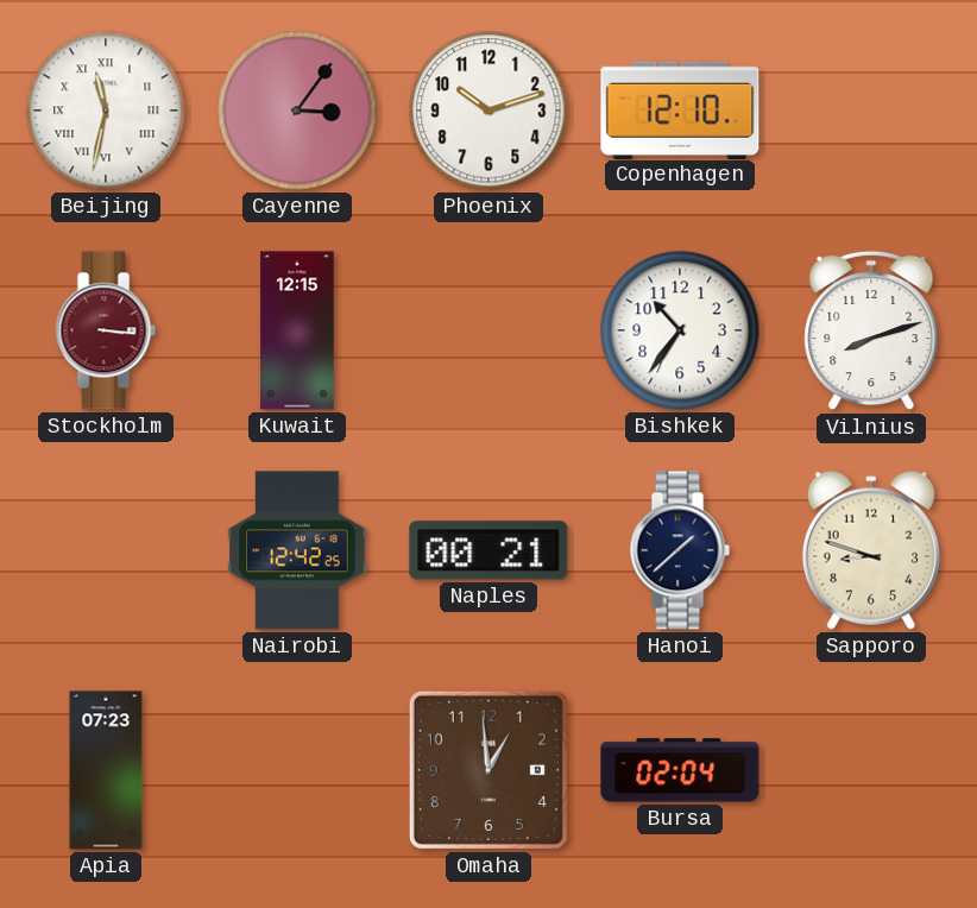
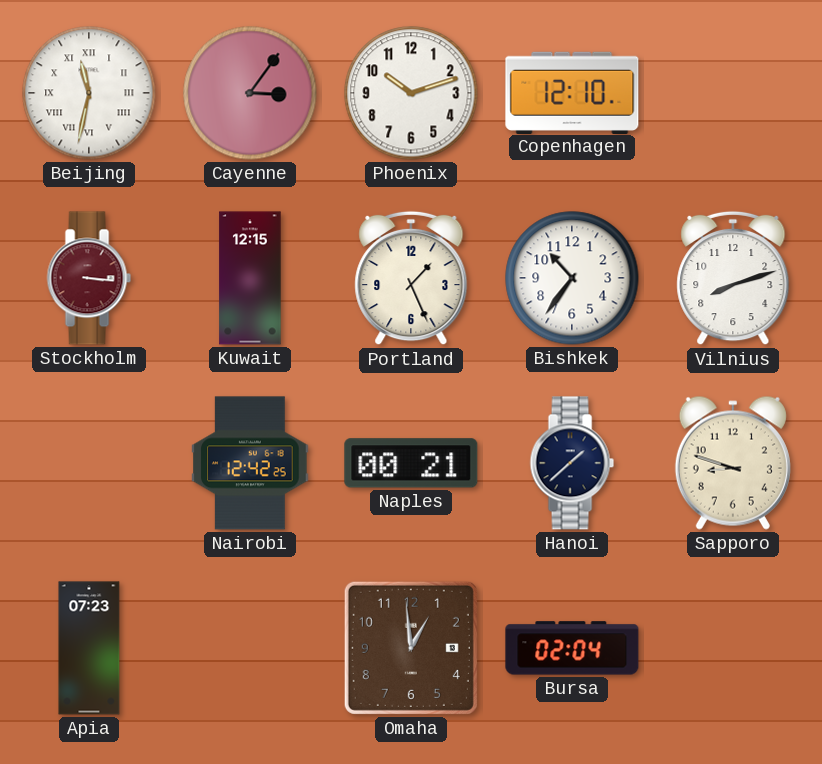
Portland: none -> 1:26
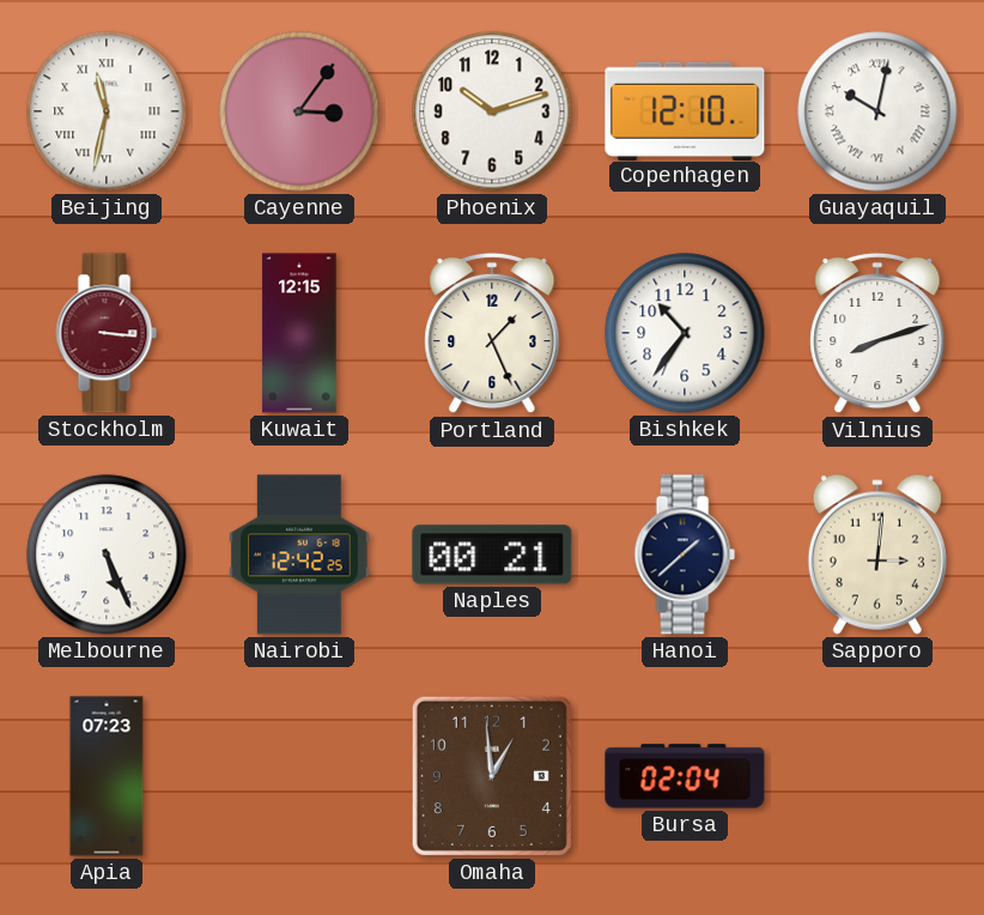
Guayaquil: none -> 10:02
Melbourne: none -> 5:26
Sapporo: 8:48 -> 3:01
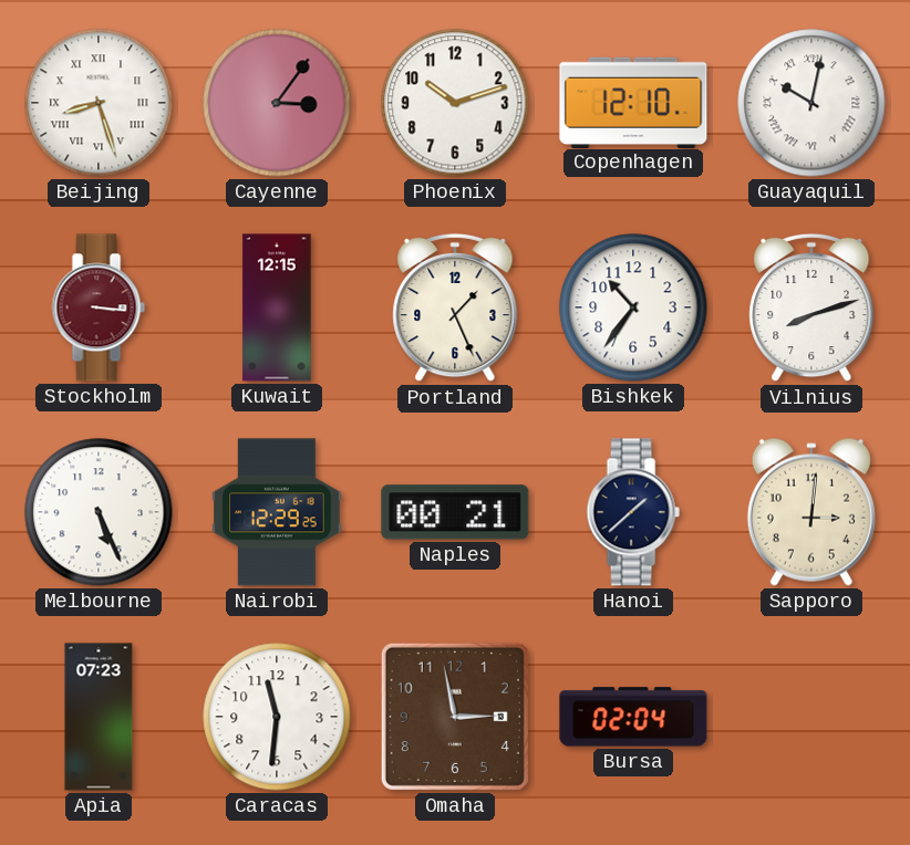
Beijing: 11:32 -> 8:27
Nairobi: 12:42 -> 12:29
Caracas: none -> 11:31
Omaha: 12:59 -> 2:58
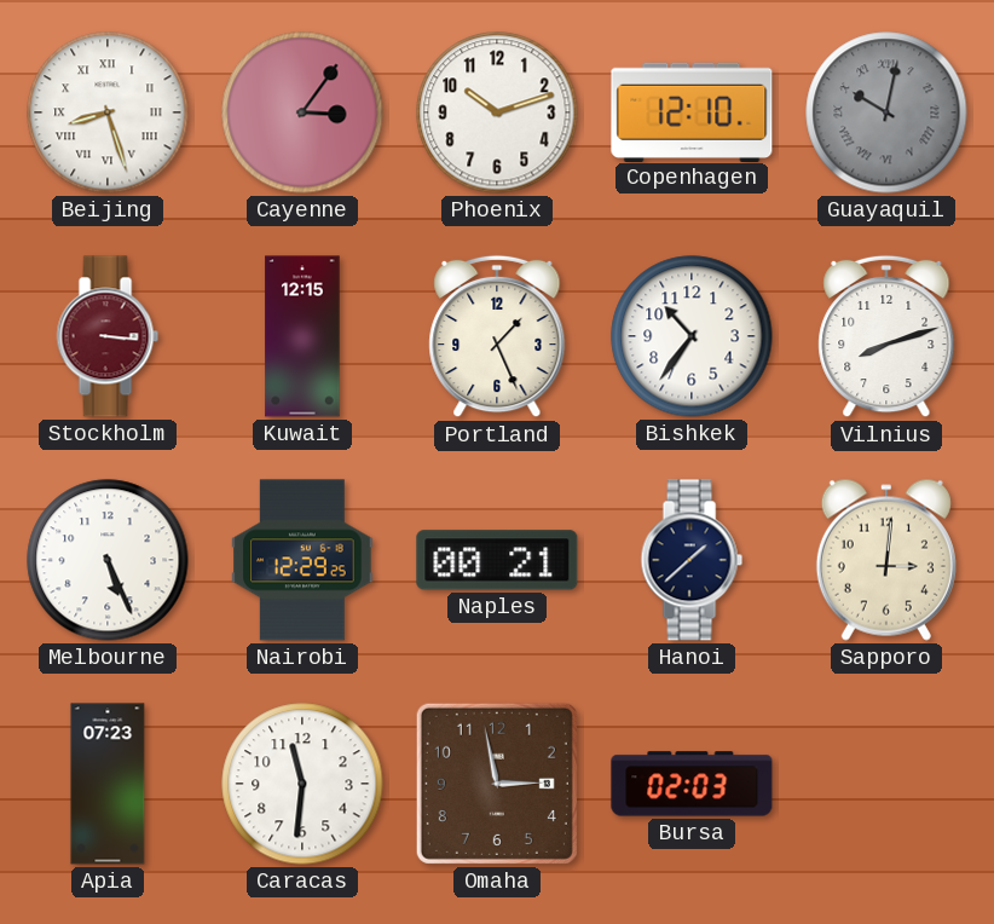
Guayaquil dial: white -> grey
Bursa: 02:04 -> 02:03
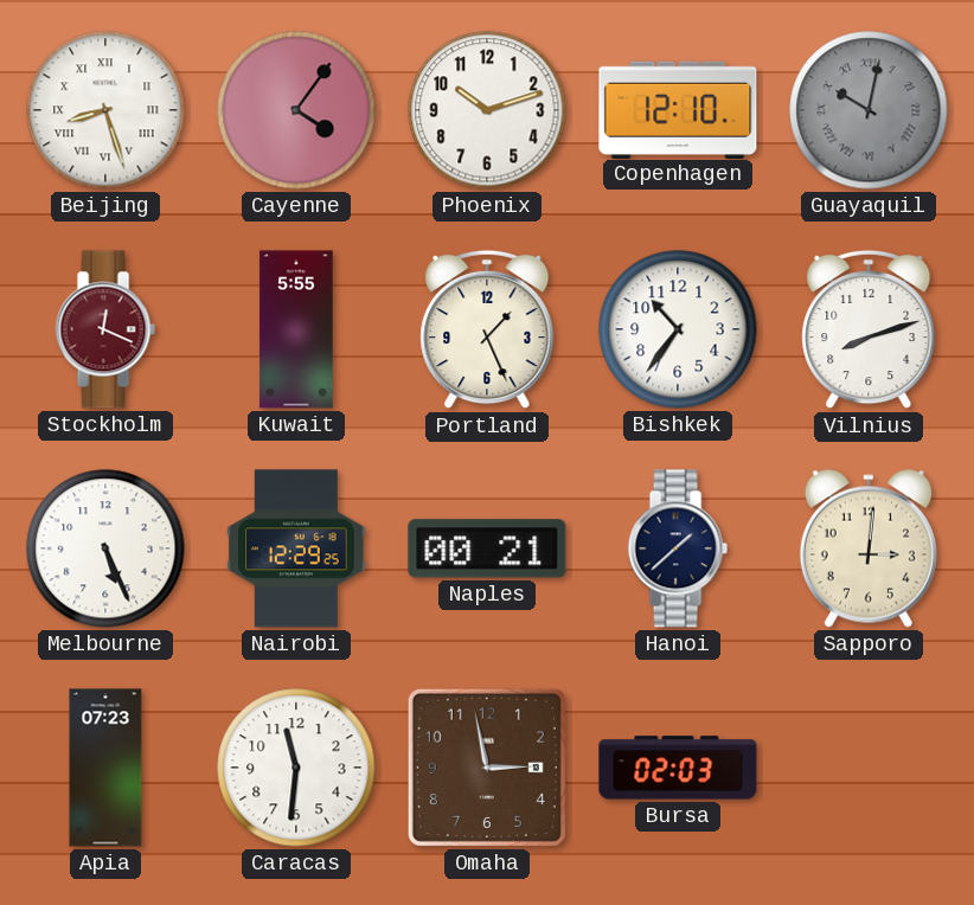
Cayenne: 3:06 -> 4:06
Stockholm: 3:16 -> 12:19
Kuwait: 12:15 -> 5:55
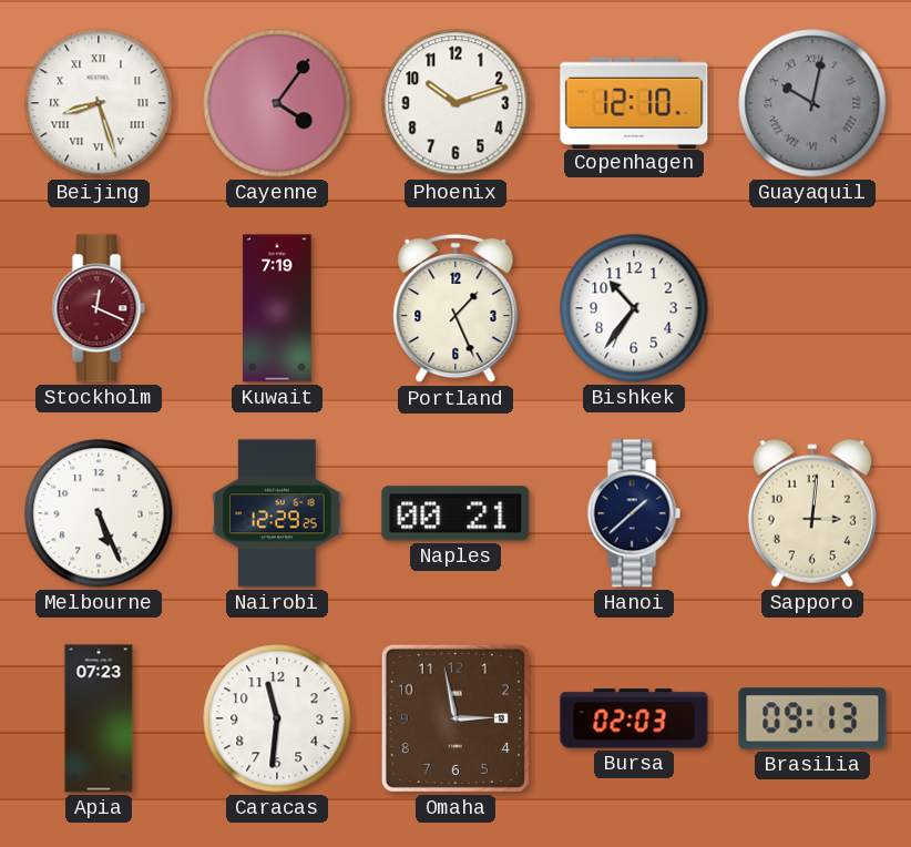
Kuwait: 5:55 -> 7:19
Vilnius: 8:12 -> none
Brasilia: none -> 09:13
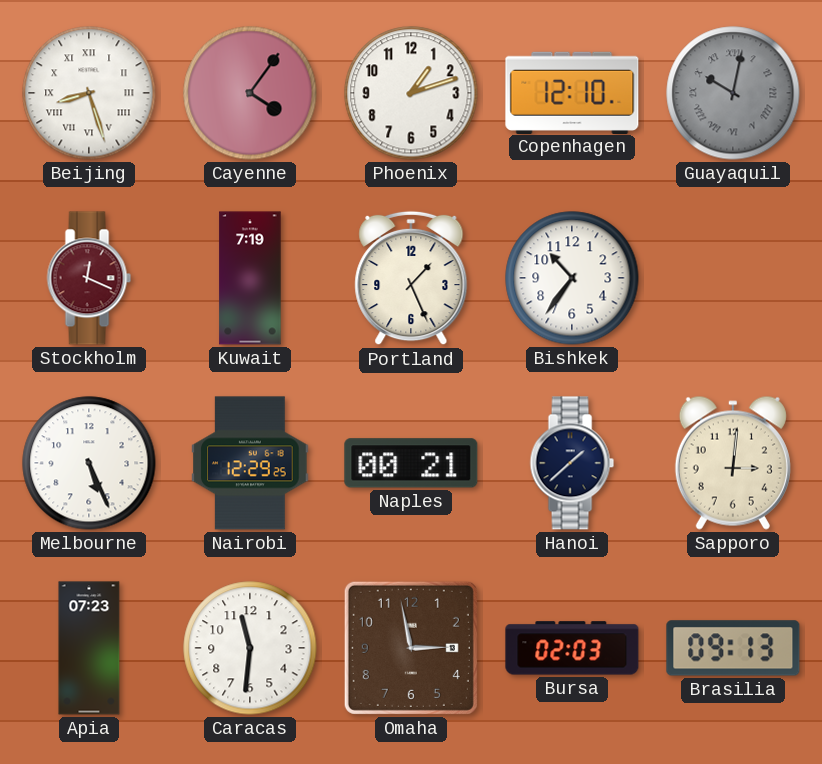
Phoenix: 10:12 -> 1:12
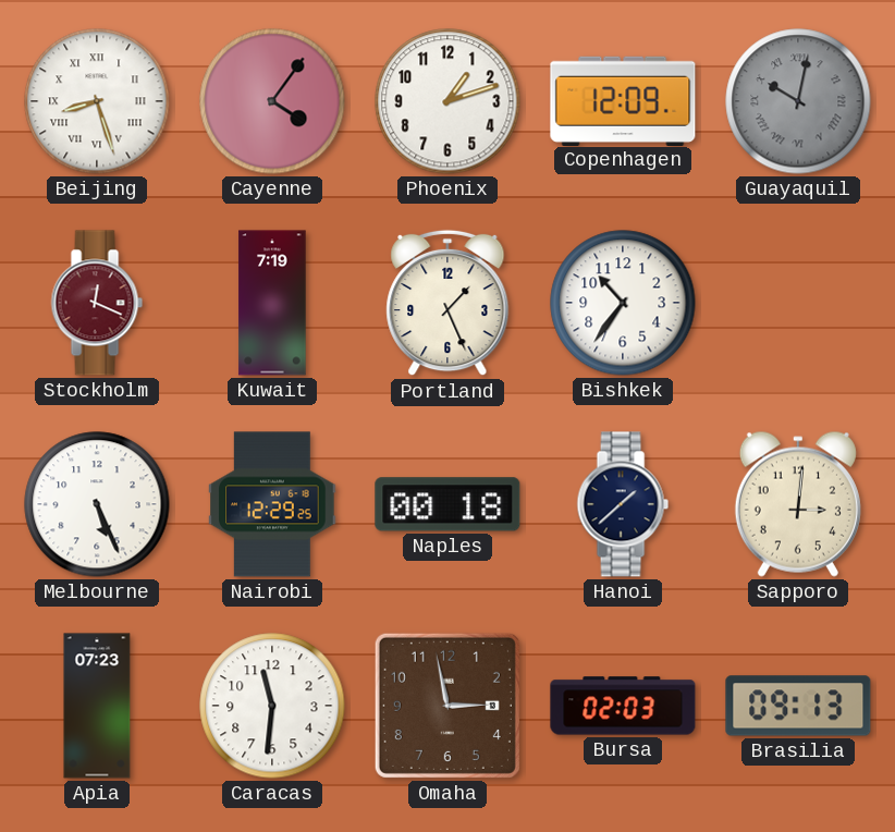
Copenhagen: 12:10 -> 12:09
Naples: 00:21 -> 00:18
